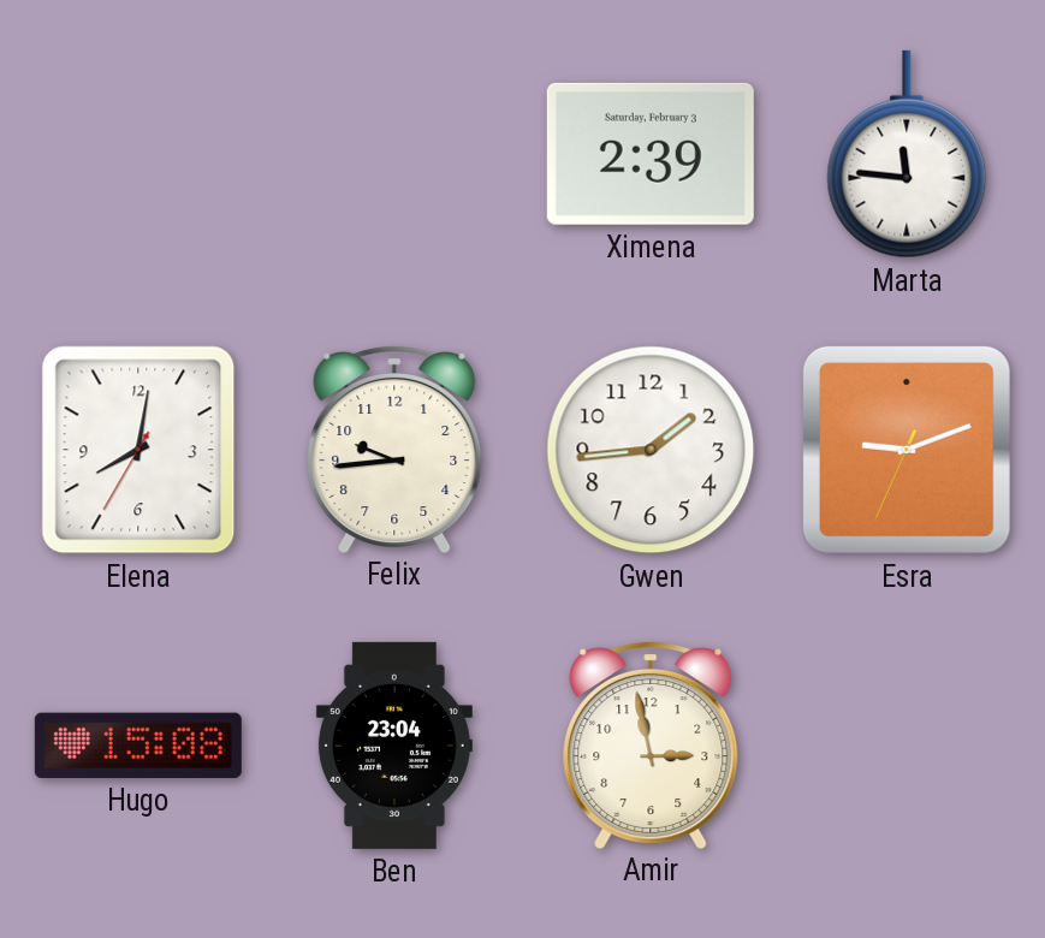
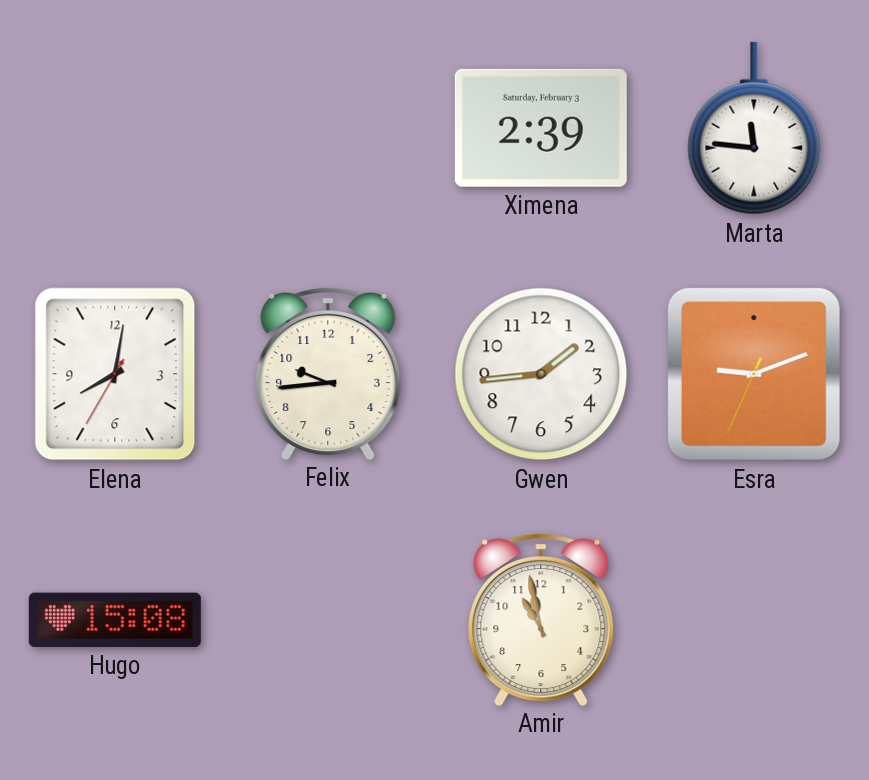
Ben: 23:04 -> none
Amir: 2:58 -> 10:58
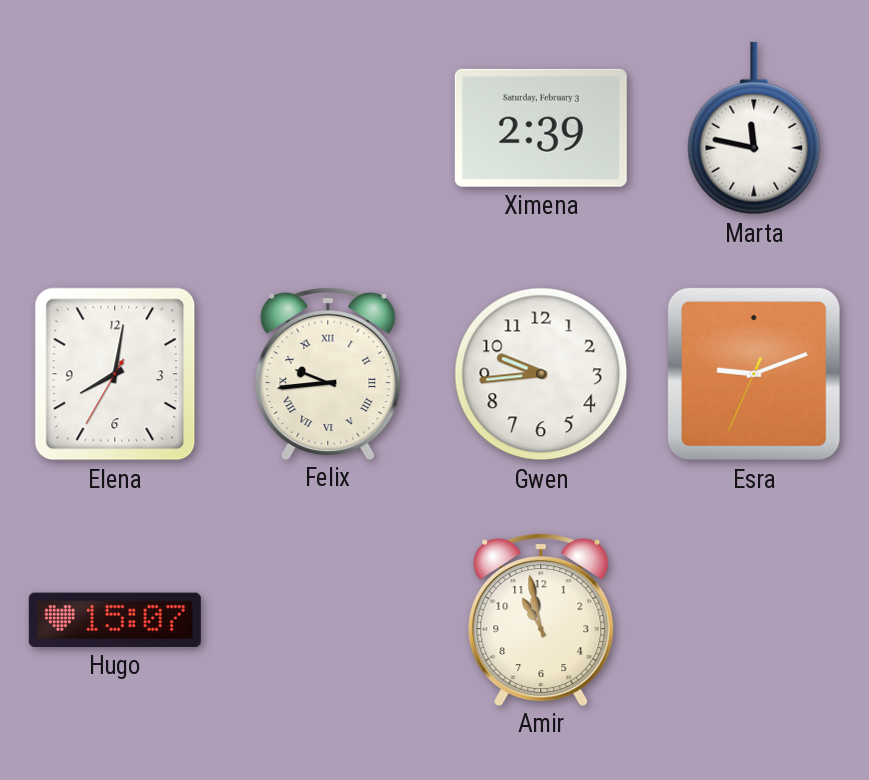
Marta: 11:46 -> 11:47
Felix numerals: Arabic -> Roman
Gwen: 1:44 -> 9:44
Hugo: 15:08 -> 15:07
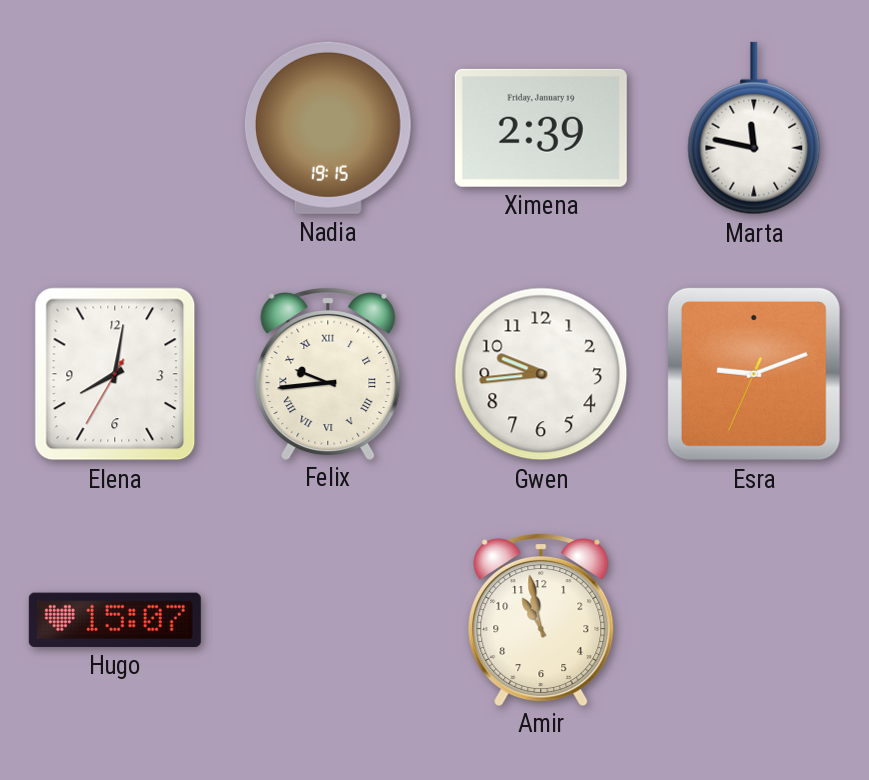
Nadia: none -> 19:15
Ximena date: Saturday, February 3 -> Friday, January 19
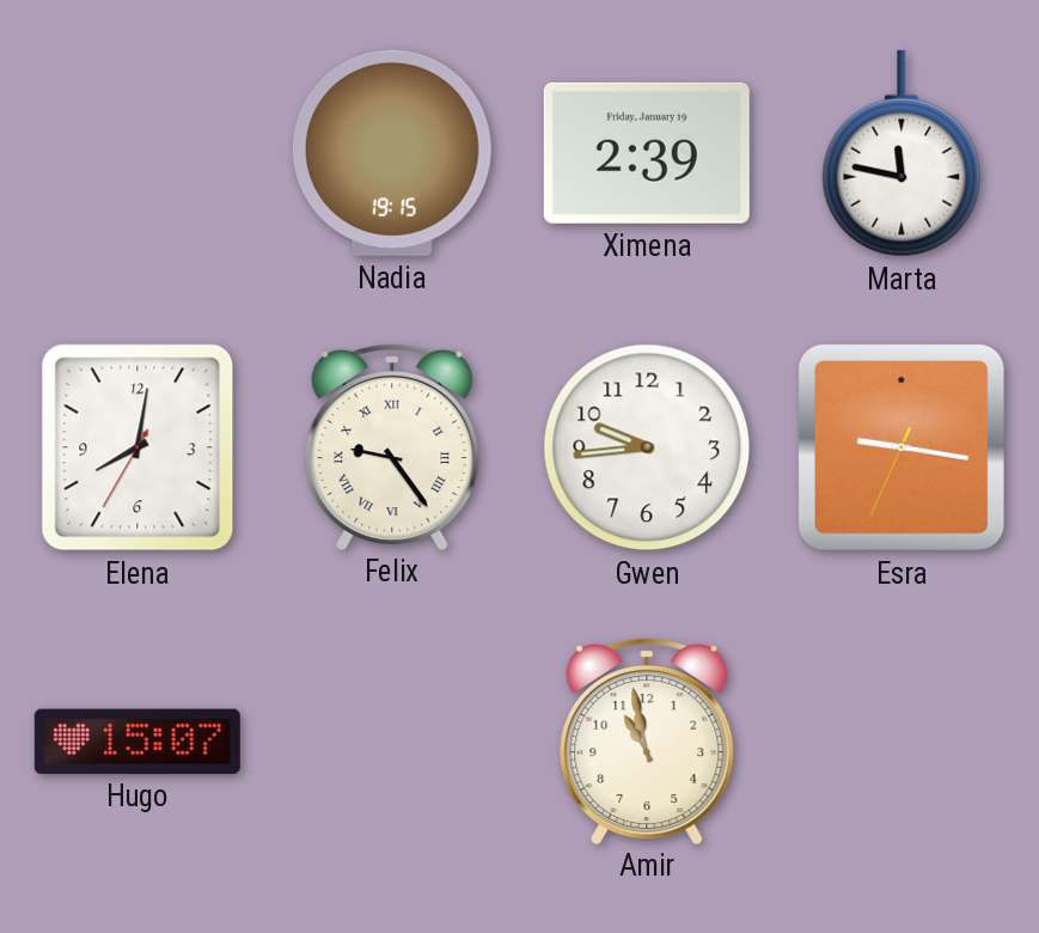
Felix: 9:44 -> 9:24
Esra: 9:11 -> 9:16
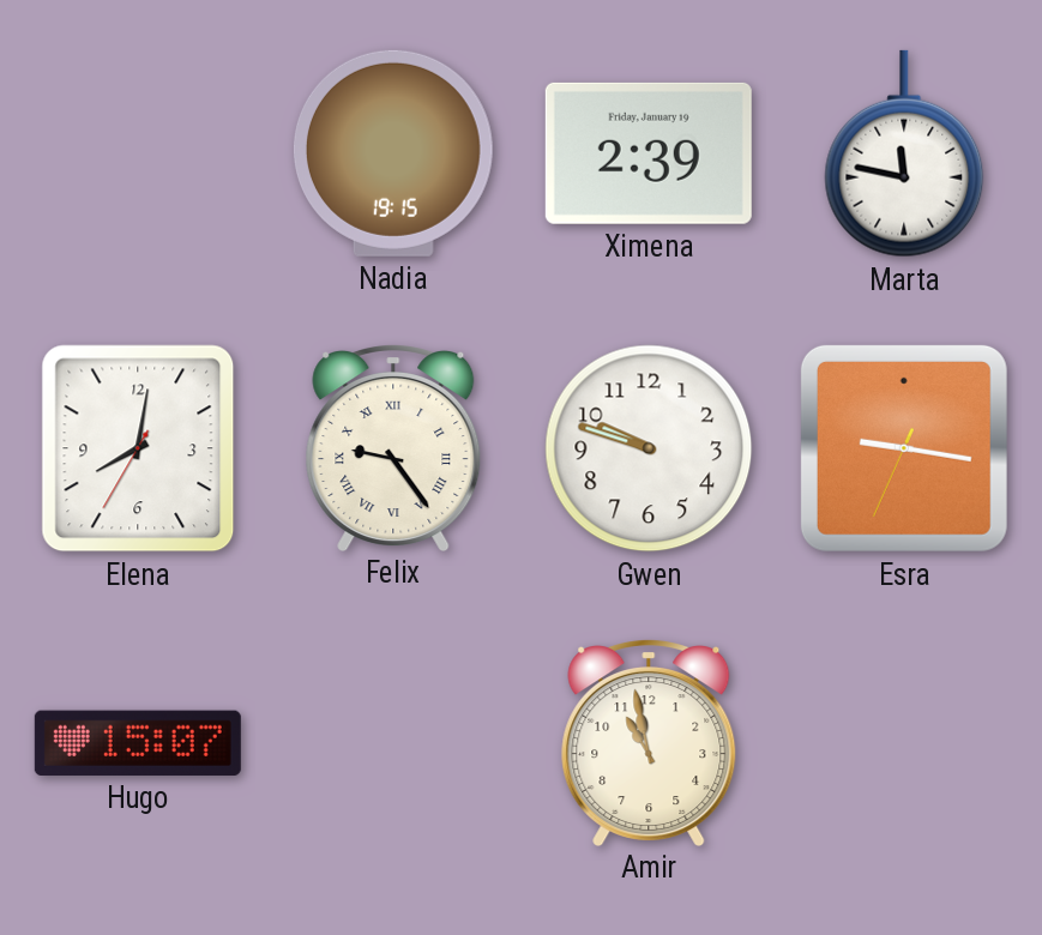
Gwen: 9:44 -> 9:48
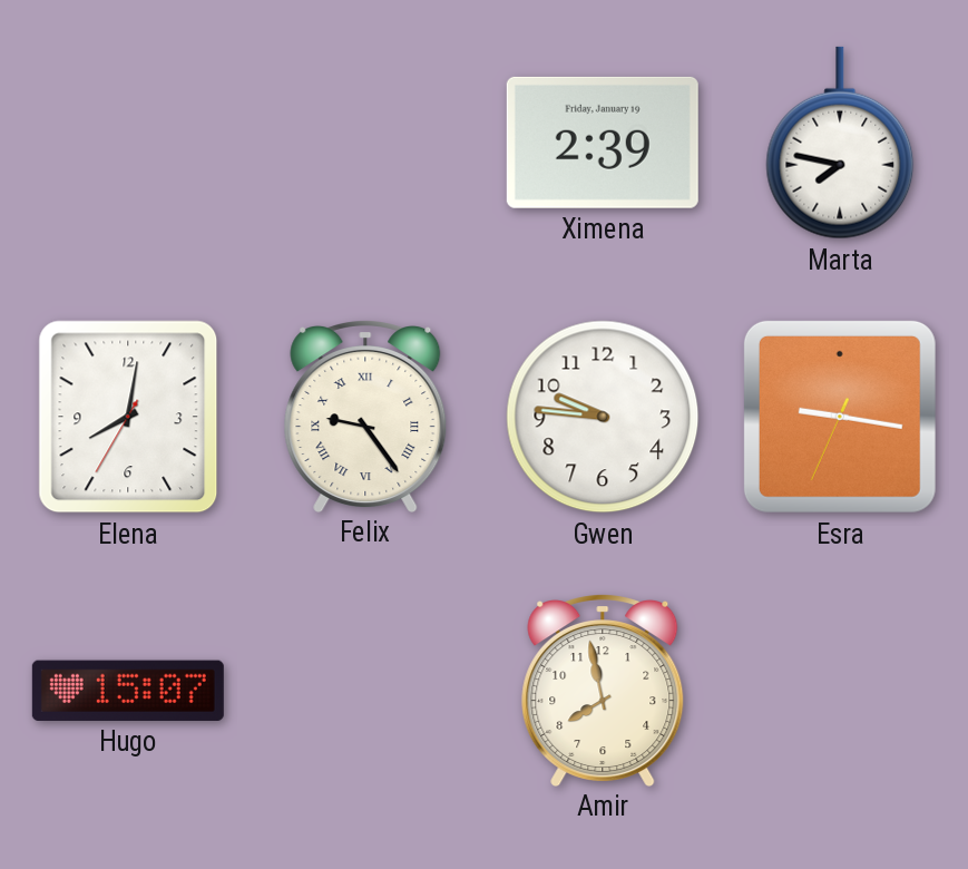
Nadia: 19:15 -> none
Marta: 11:47 -> 7:47
Gwen: 9:48 -> 9:46
Amir: 10:58 -> 7:58
